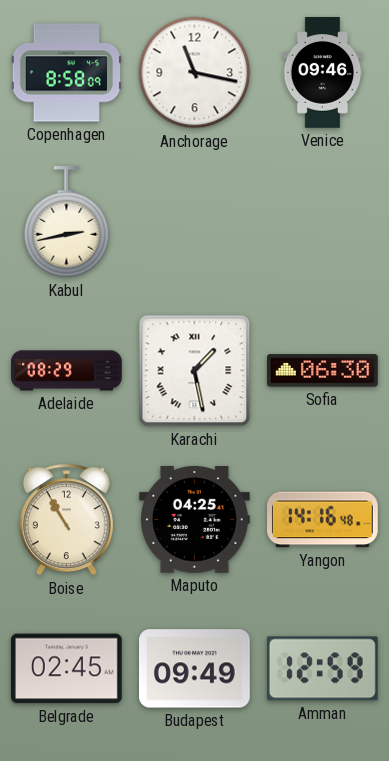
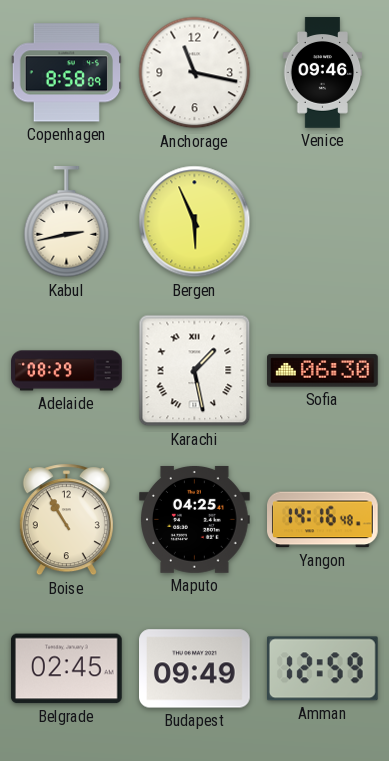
Bergen: none -> 5:56
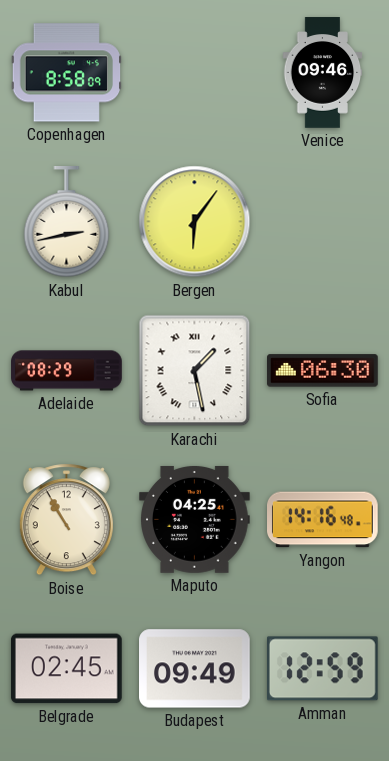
Anchorage: 11:17 -> none
Bergen: 5:56 -> 6:06
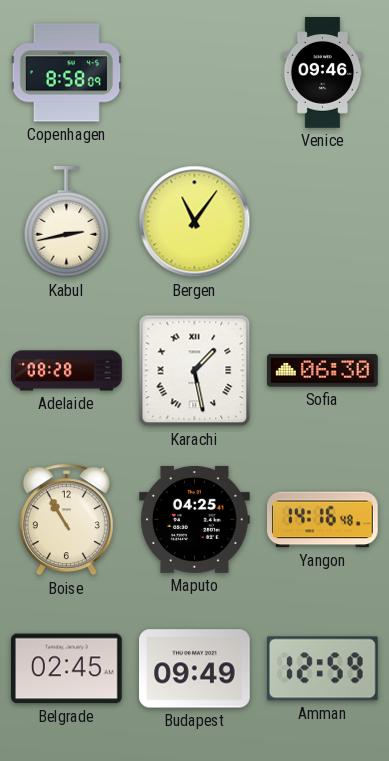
Bergen: 6:06 -> 11:06
Adelaide: 08:29 -> 08:28
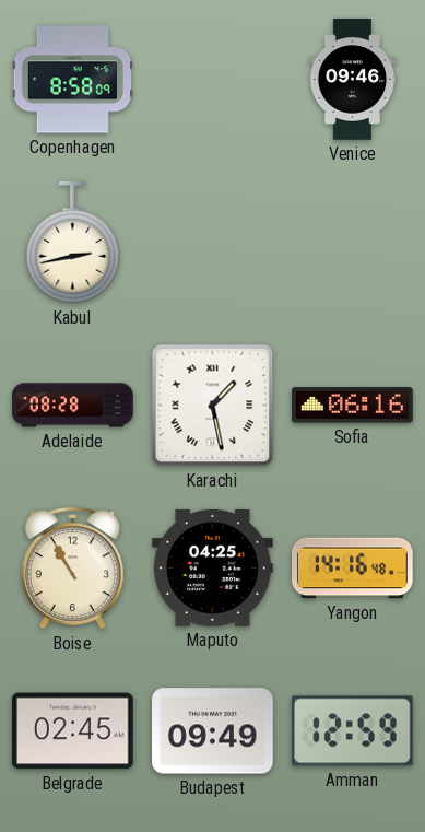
Bergen: 11:06 -> none
Sofia: 06:30 -> 06:16
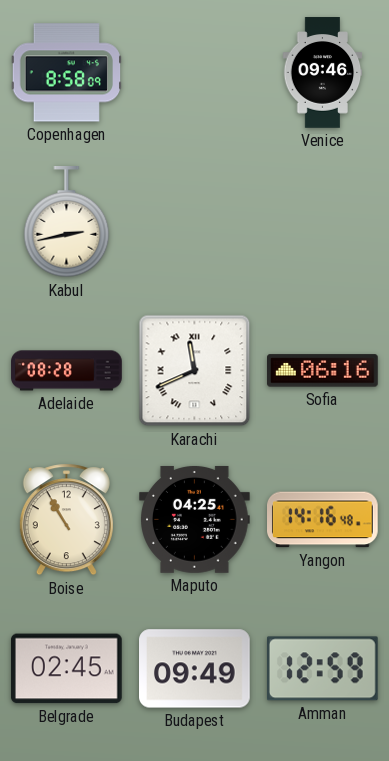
Karachi: 1:28 -> 11:41
